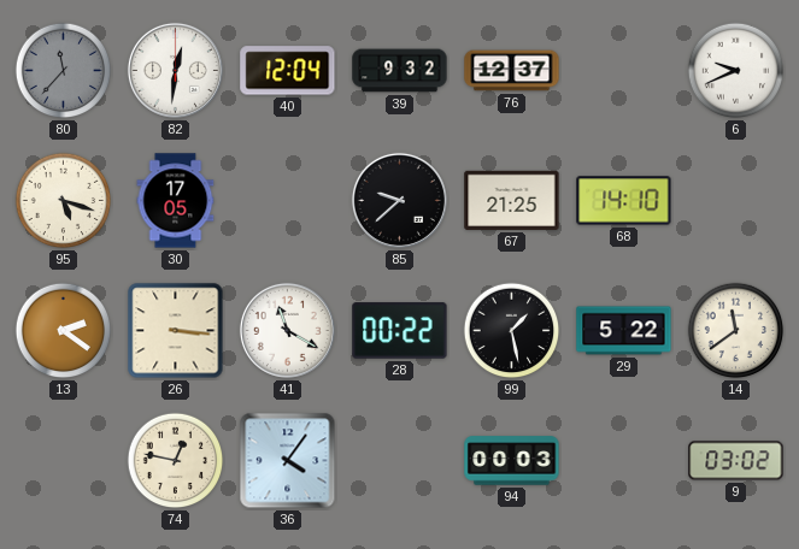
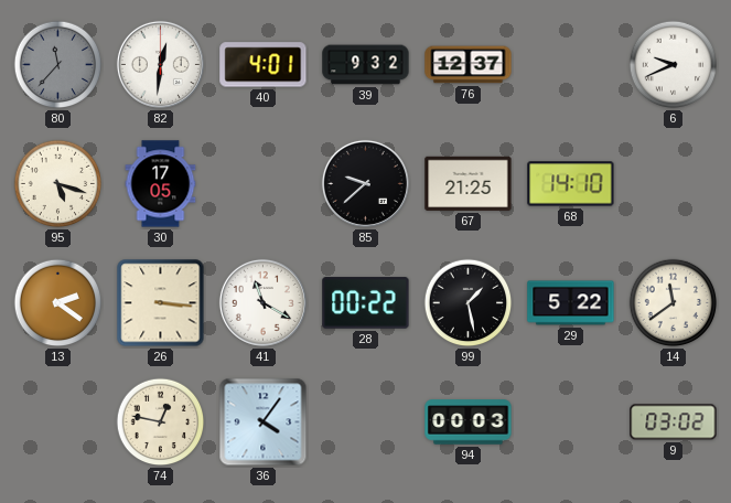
40: 12:04 -> 4:01
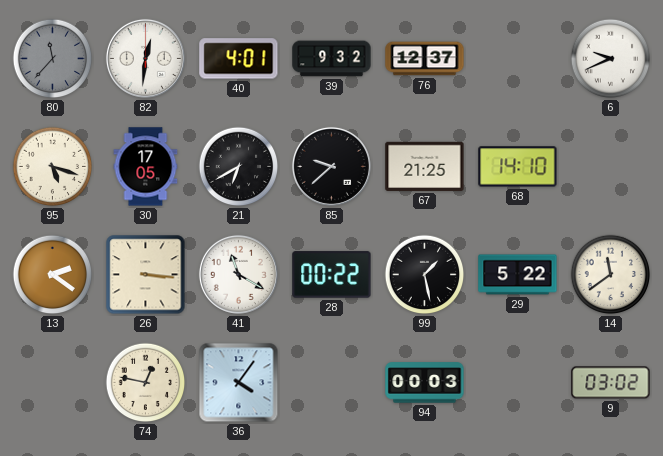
21: none -> 6:40
